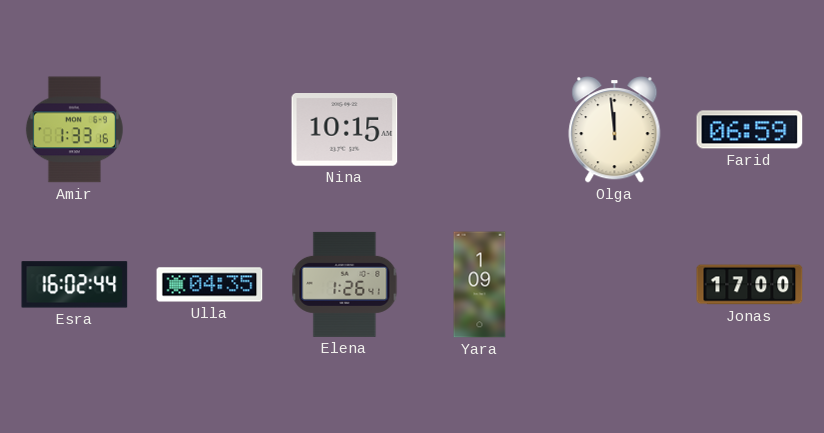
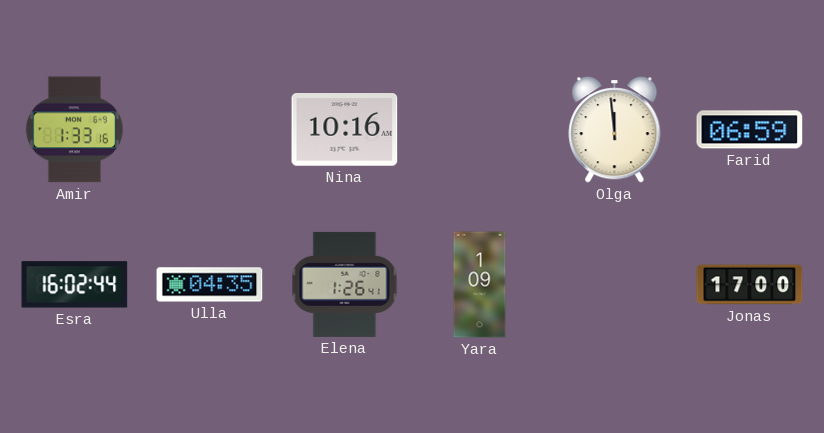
Nina: 10:15 -> 10:16
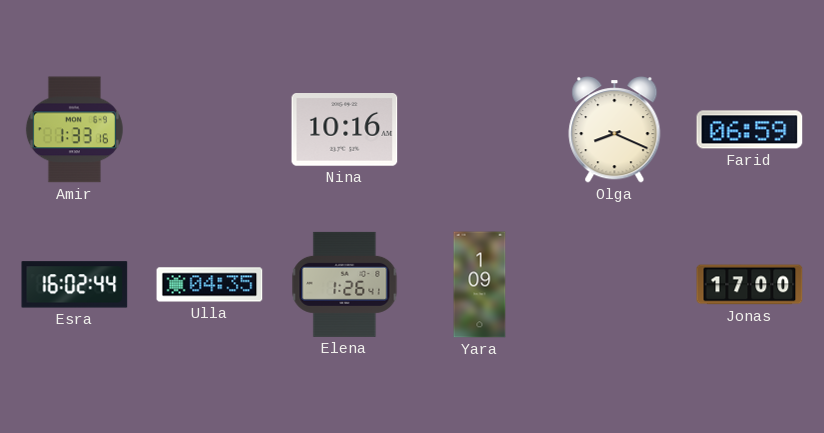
Olga: 11:59 -> 8:19
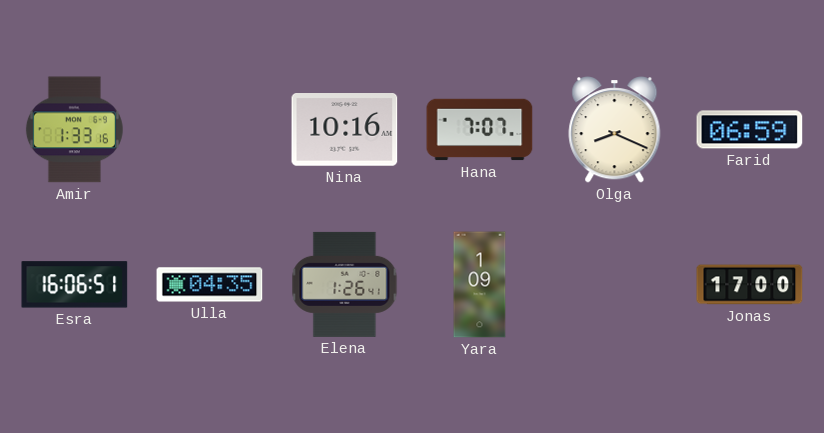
Hana: none -> 7:07
Esra: 16:02 -> 16:06
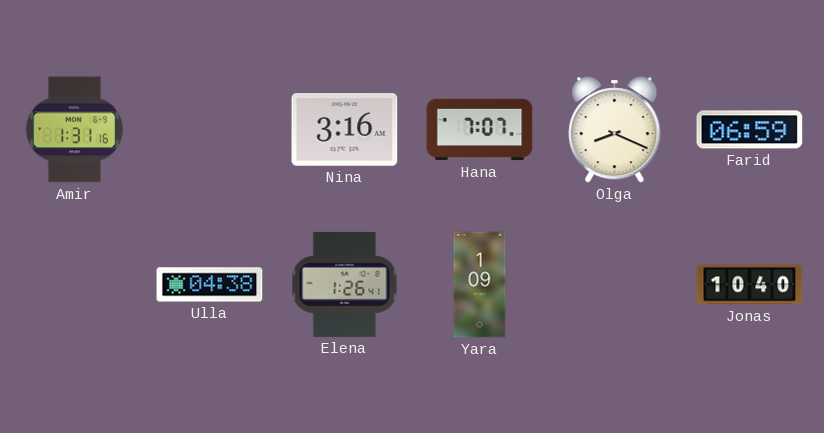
Amir: 1:33 -> 1:31
Nina: 10:16 -> 3:16
Esra: 16:06 -> none
Ulla: 04:35 -> 04:38
Jonas: 17:00 -> 10:40
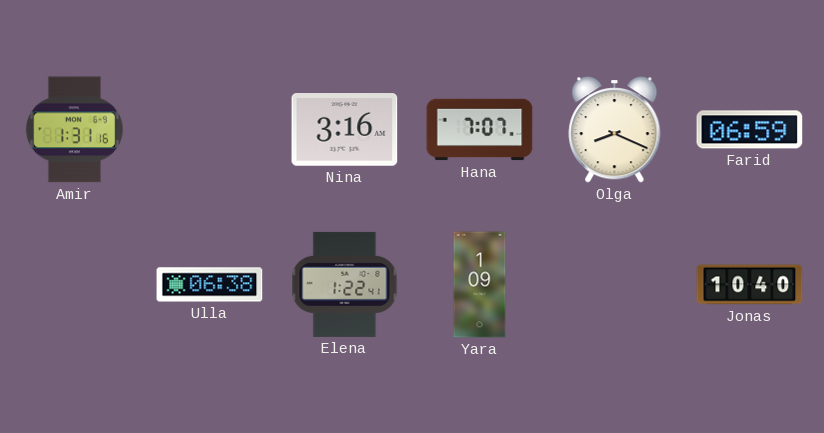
Ulla: 04:38 -> 06:38
Elena: 1:26 -> 1:22
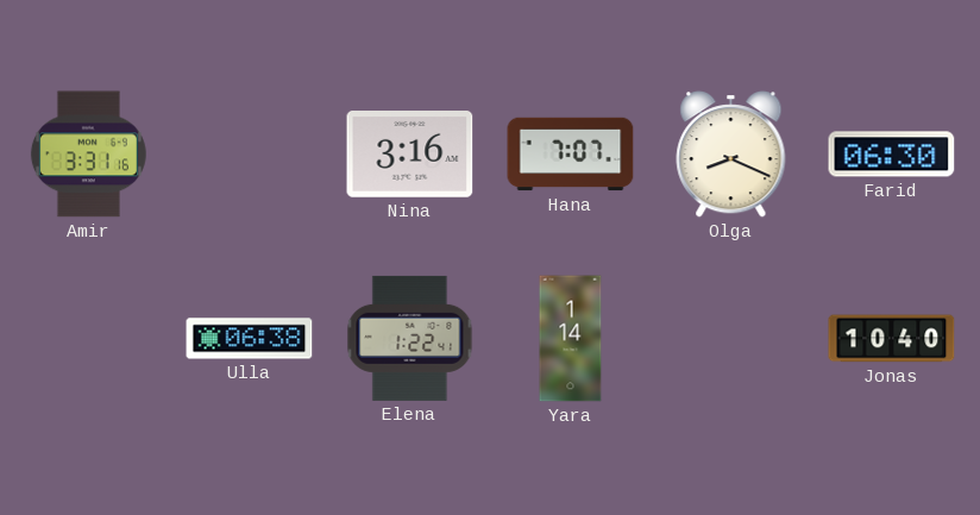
Amir: 1:31 -> 3:31
Farid: 06:59 -> 06:30
Yara: 1:09 -> 1:14
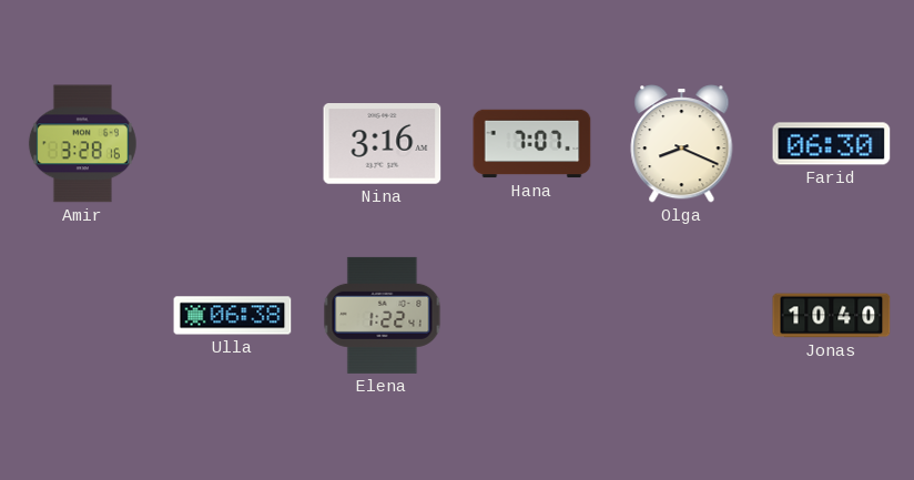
Amir: 3:31 -> 3:28
Yara: 1:14 -> none
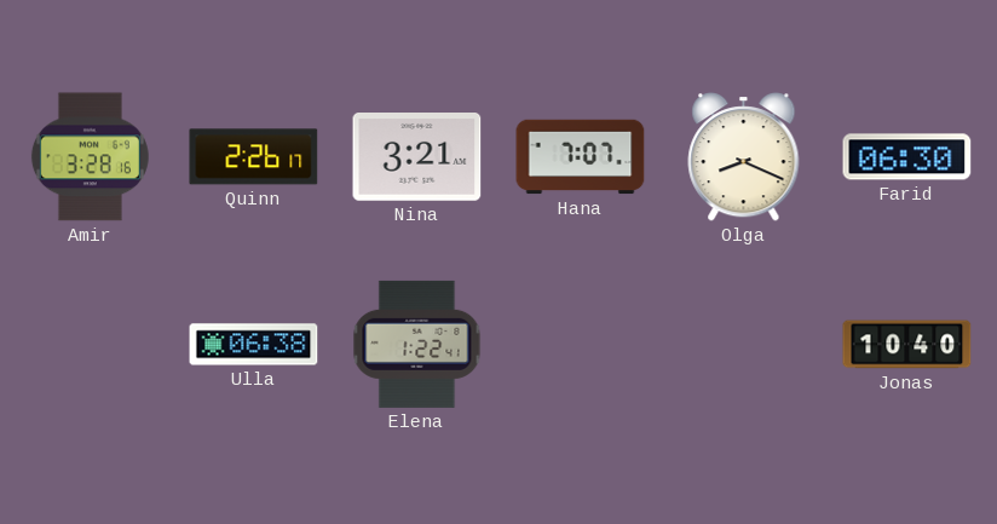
Quinn: none -> 2:26
Nina: 3:16 -> 3:21
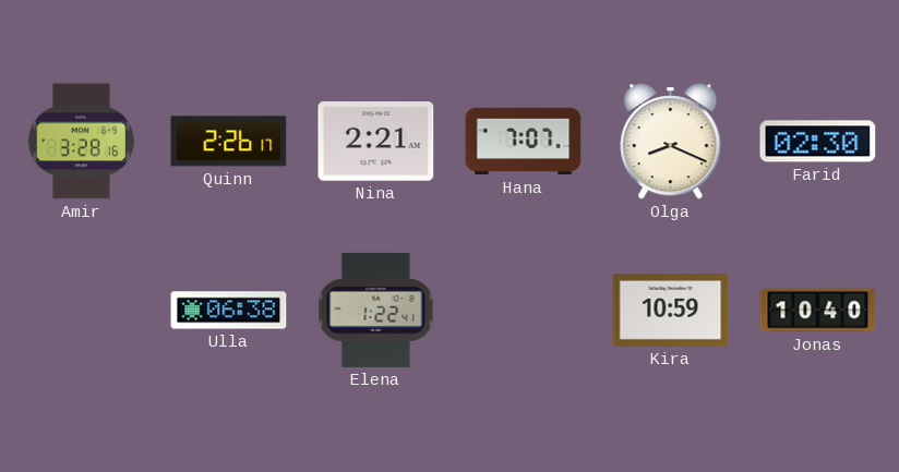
Nina: 3:21 -> 2:21
Farid: 06:30 -> 02:30
Kira: none -> 10:59
